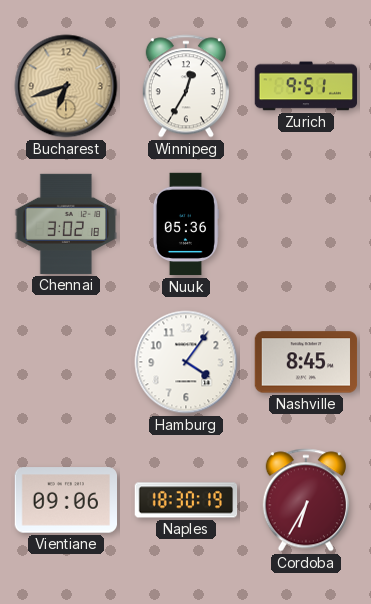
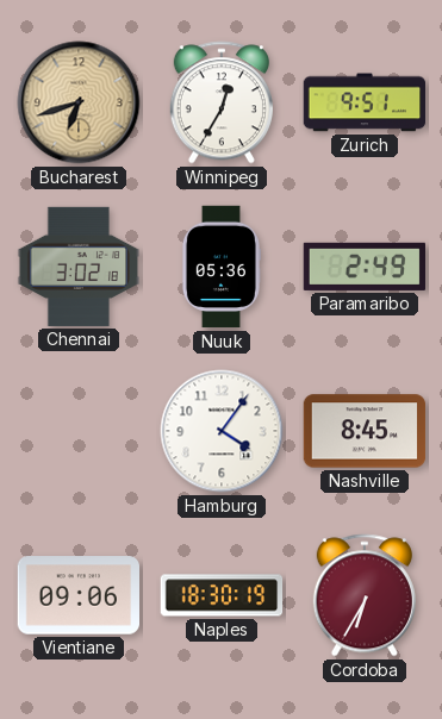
Paramaribo: none -> 2:49
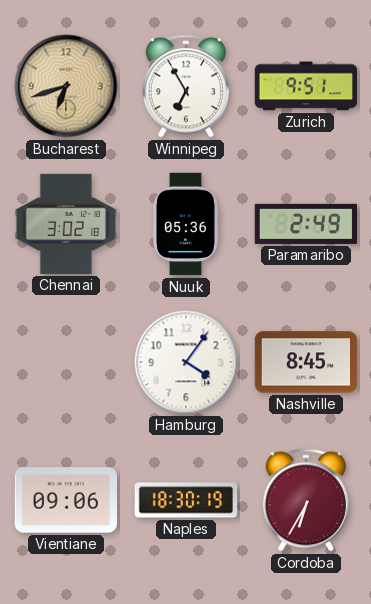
Winnipeg: 12:35 -> 6:55
